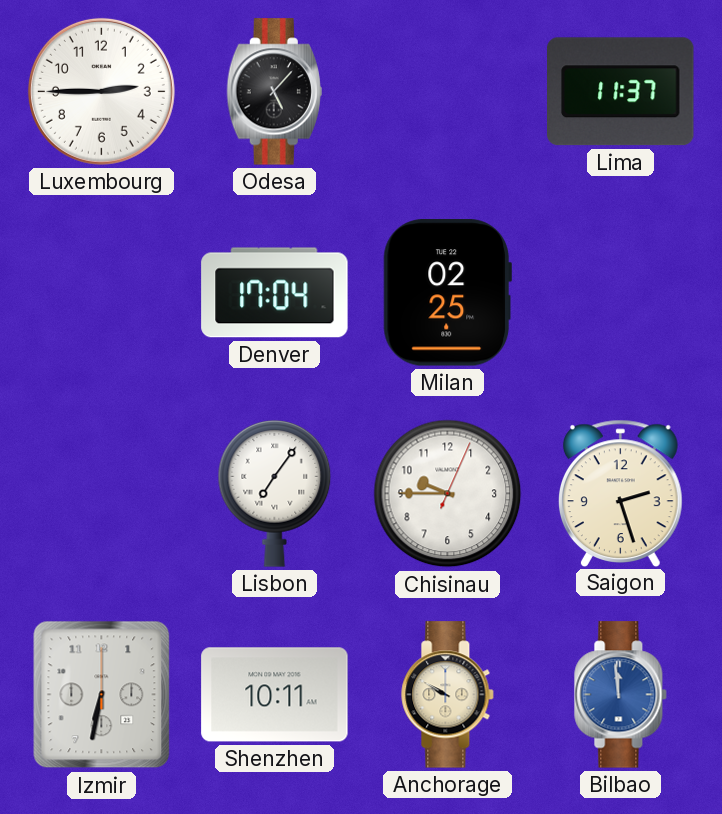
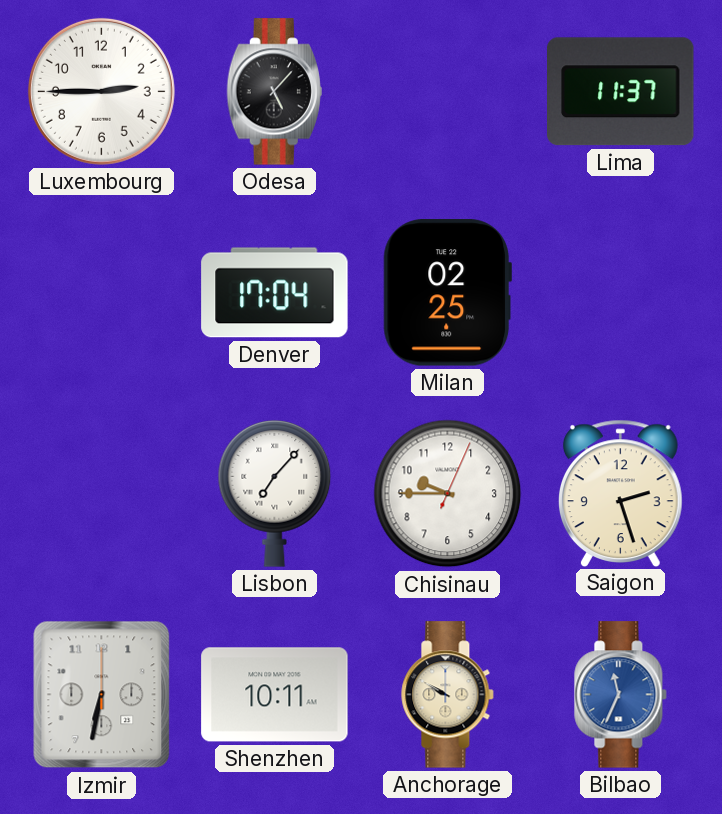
Lisbon: 7:06 -> 7:07
Bilbao: 11:59 -> 11:34
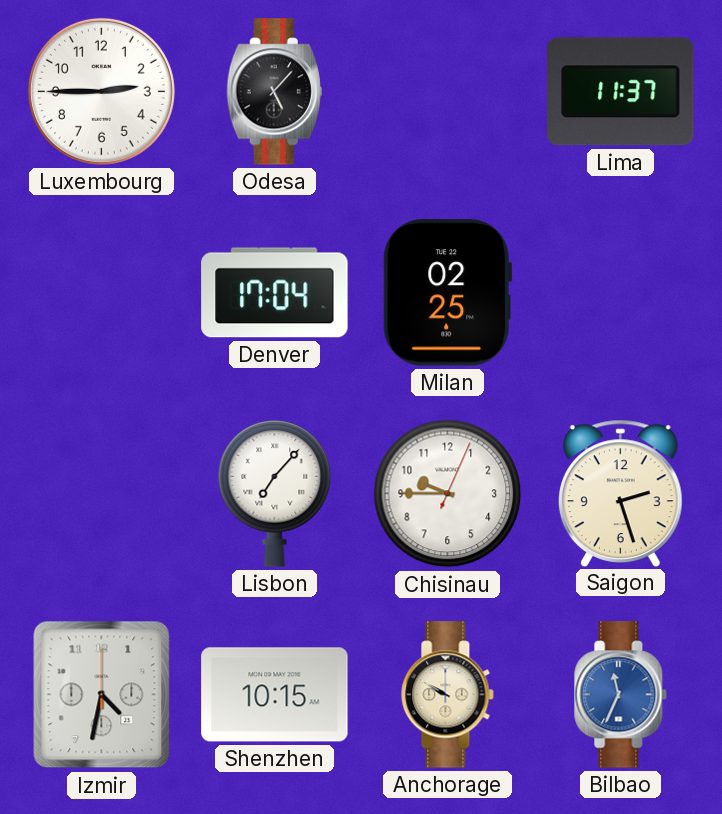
Izmir: 6:32 -> 4:32
Shenzhen: 10:11 -> 10:15
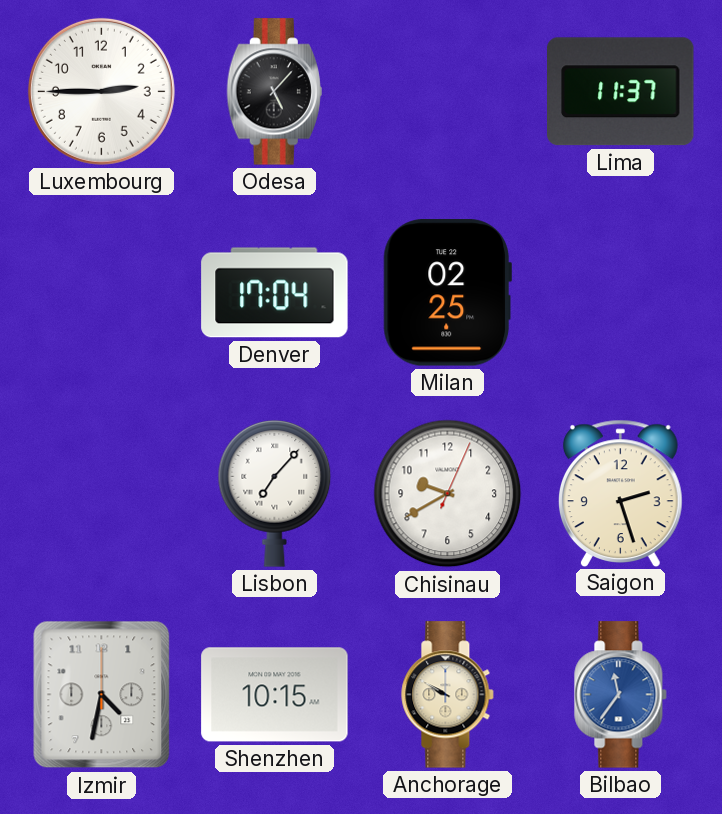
Chisinau: 9:45 -> 9:40
Bilbao: 11:34 -> 11:36
